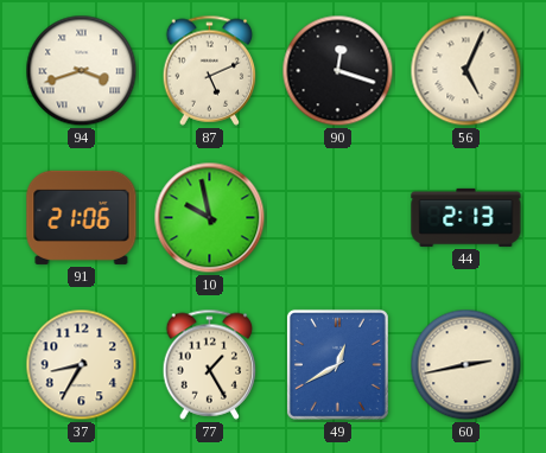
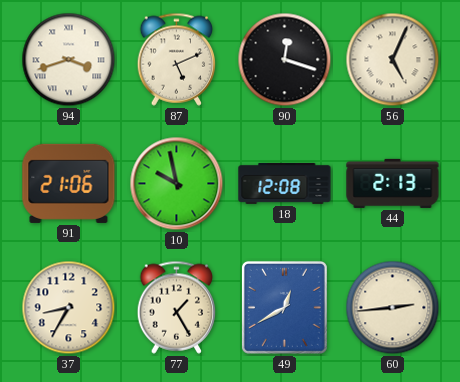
18: none -> 12:08
60: 2:43 -> 2:44
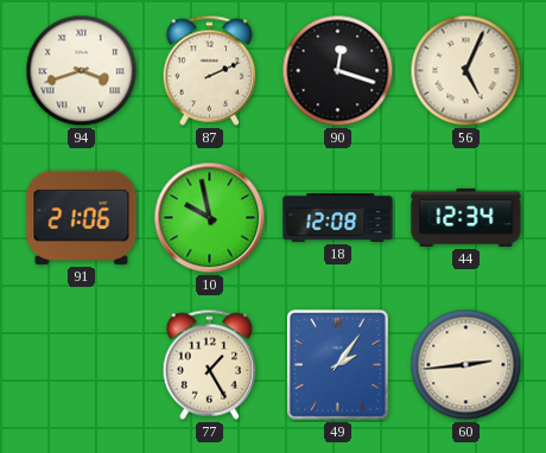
87: 5:11 -> 2:11
44: 2:13 -> 12:34
37: 8:35 -> none
49: 12:40 -> 2:06
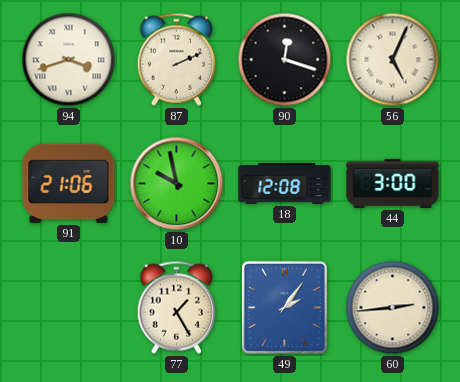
44: 12:34 -> 3:00
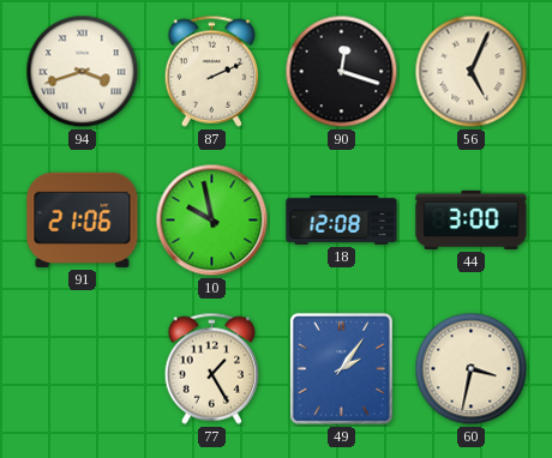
60: 2:44 -> 3:32
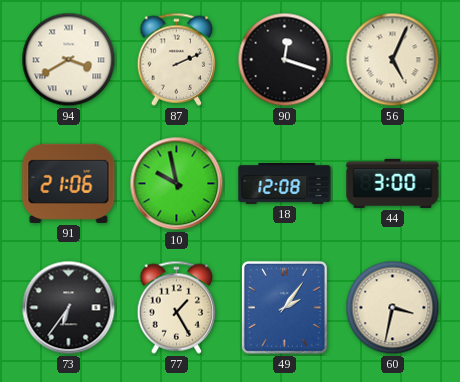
94: 3:42 -> 3:40
73: none -> 6:36
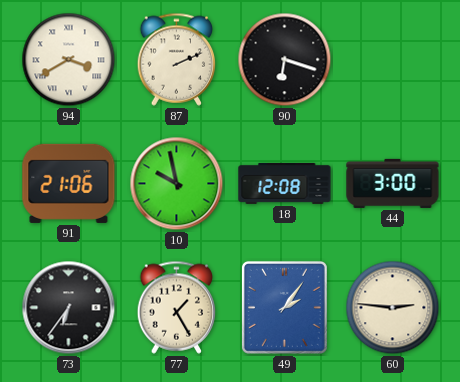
90: 12:18 -> 6:18
56: 5:04 -> none
60: 3:32 -> 2:46
